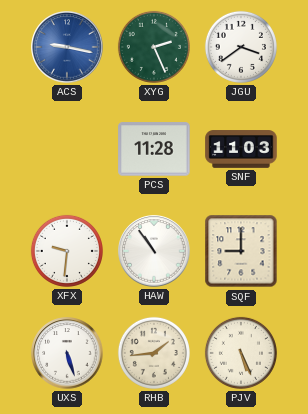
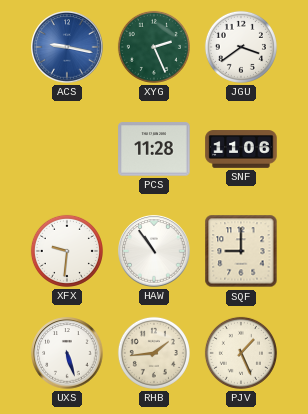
SNF: 11:03 -> 11:06
PJV: 5:26 -> 1:26
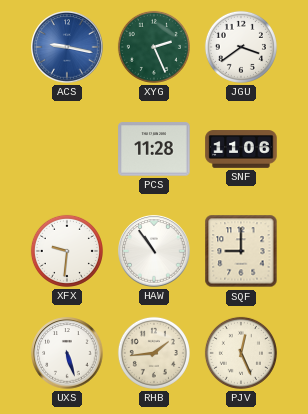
PJV: 1:26 -> 12:26
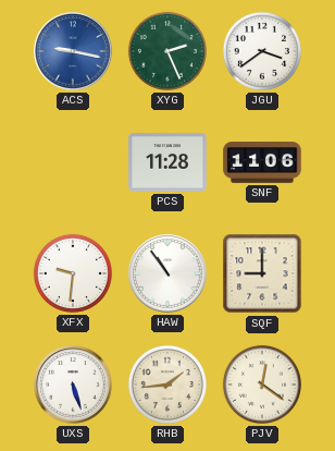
PJV: 12:26 -> 12:21
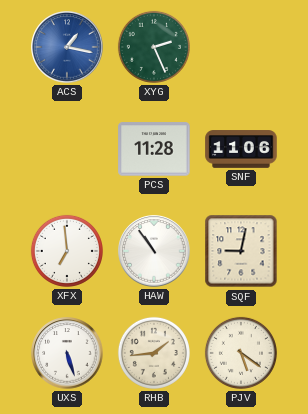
ACS: 9:17 -> 1:17
JGU: 3:39 -> none
XFX: 9:31 -> 6:59
SQF: 9:00 -> 9:02
PJV: 12:21 -> 5:21
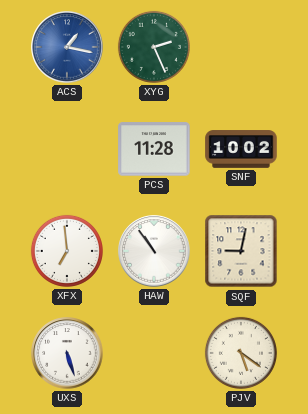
SNF: 11:06 -> 10:02
RHB: 1:44 -> none
